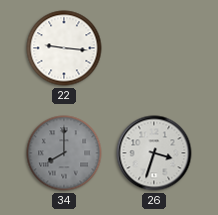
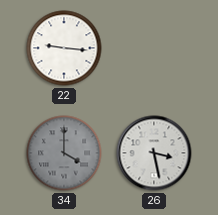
34: 8:00 -> 4:00
26: 3:33 -> 3:28
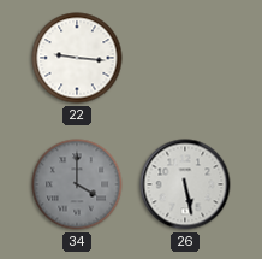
26: 3:28 -> 5:28
